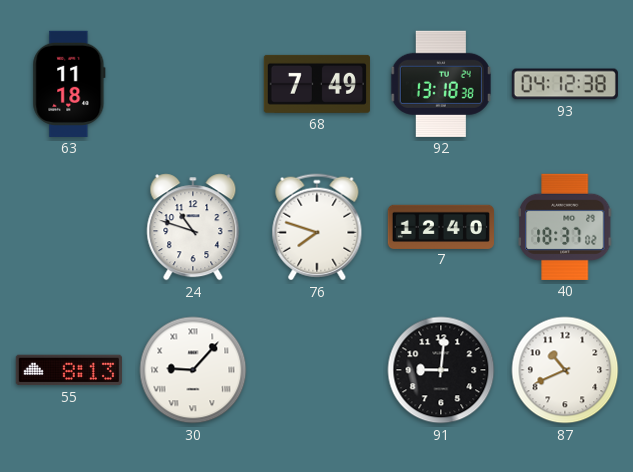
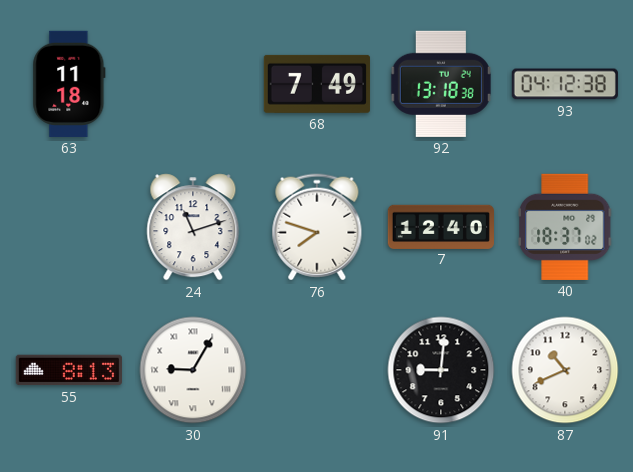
24: 10:48 -> 11:12
30: 9:07 -> 9:05
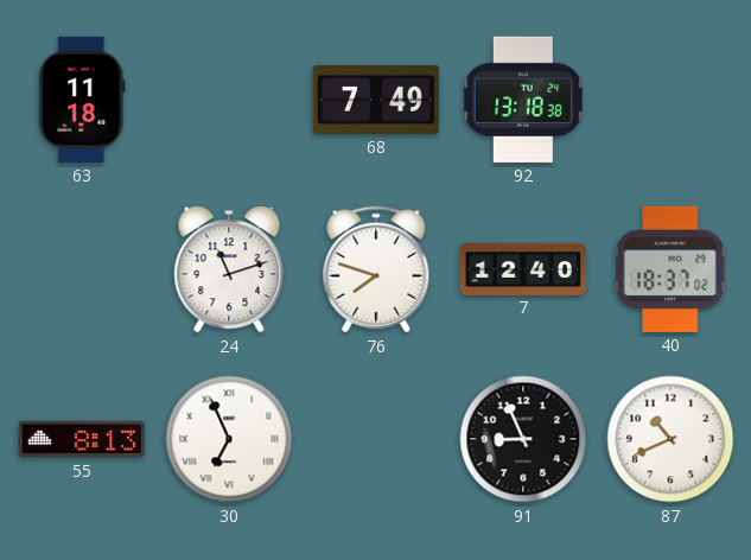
93: 04:12 -> none
30: 9:05 -> 6:56
91: 9:01 -> 8:56
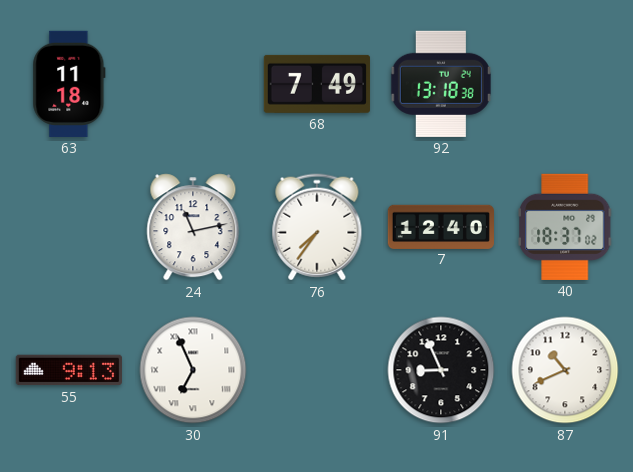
24: 11:12 -> 11:13
76: 7:48 -> 7:36
55: 8:13 -> 9:13
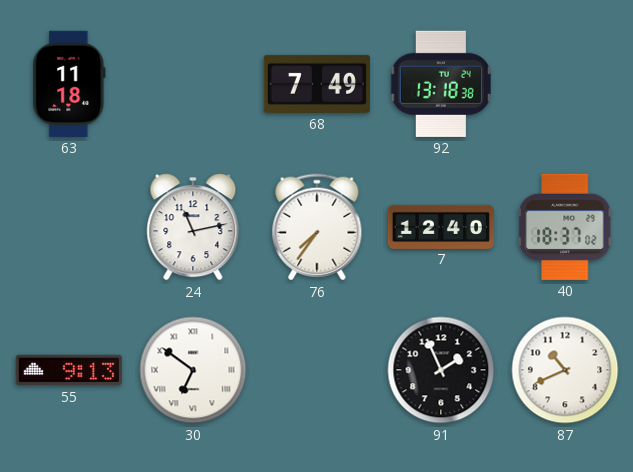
30: 6:56 -> 6:51
91: 8:56 -> 1:56
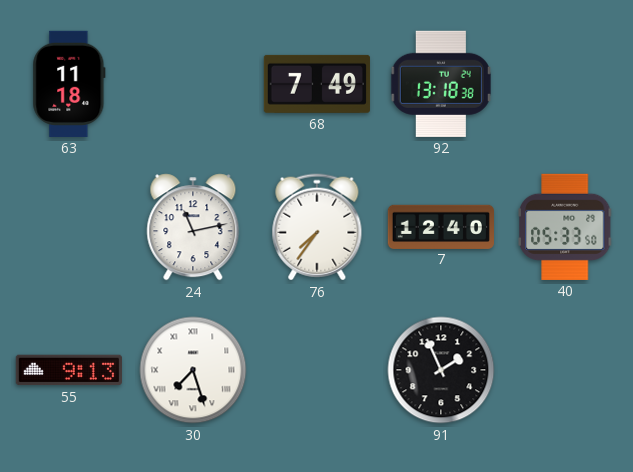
40: 18:37 -> 05:33
30: 6:51 -> 7:27
87: 10:41 -> none
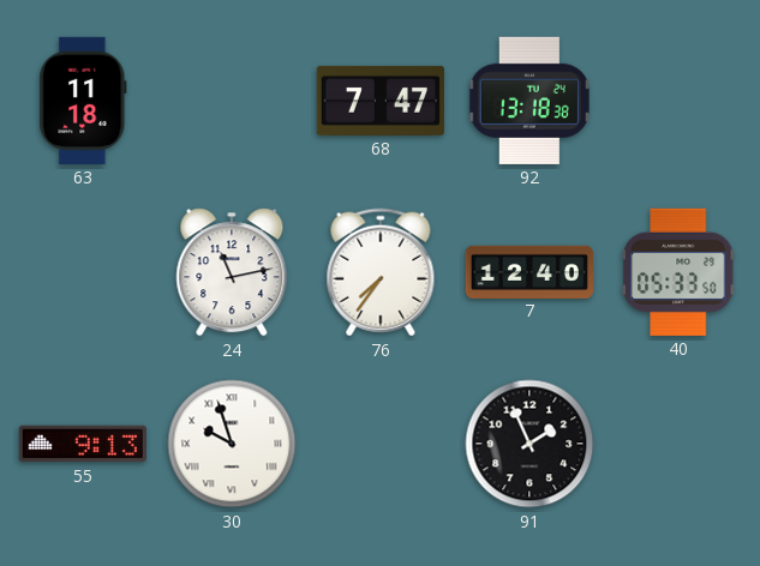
68: 7:49 -> 7:47
30: 7:27 -> 9:57
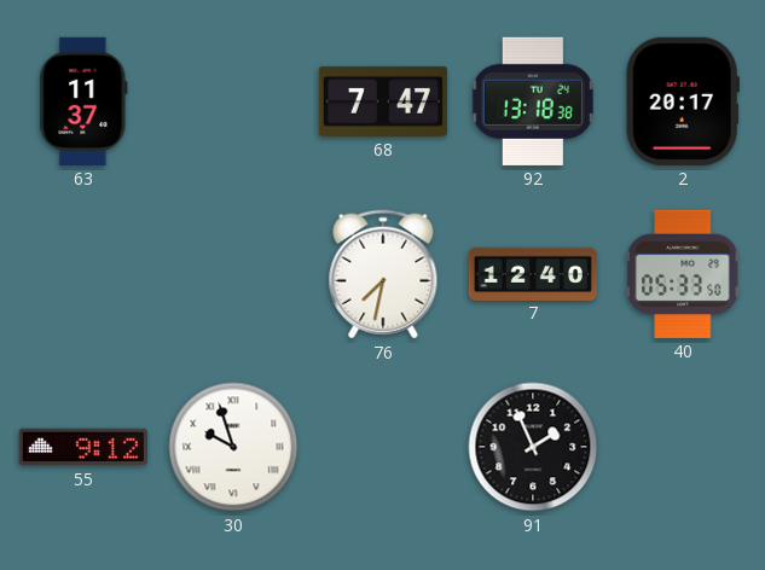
63: 11:18 -> 11:37
2: none -> 20:17
24: 11:13 -> none
76: 7:36 -> 7:32
55: 9:13 -> 9:12
